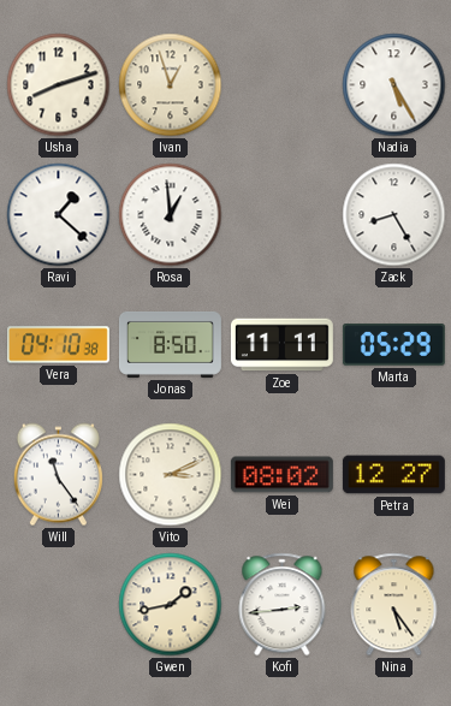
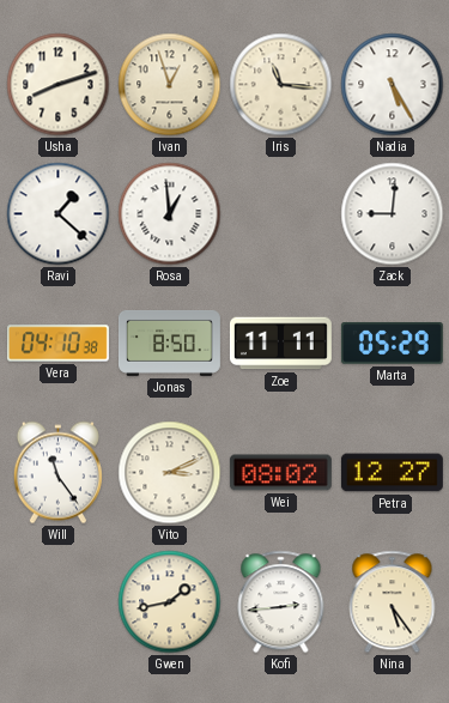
Iris: none -> 11:16
Zack: 8:25 -> 9:01
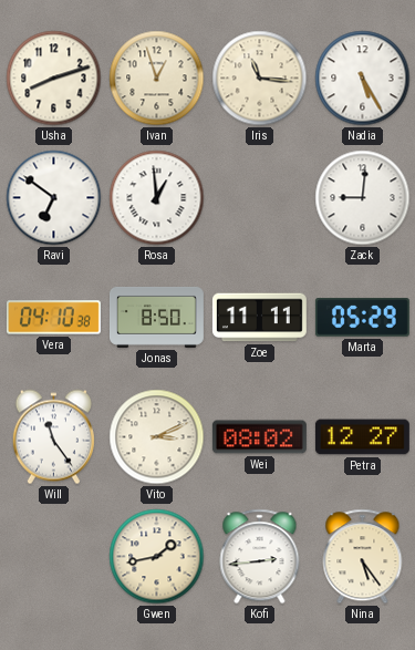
Ravi: 1:22 -> 6:51
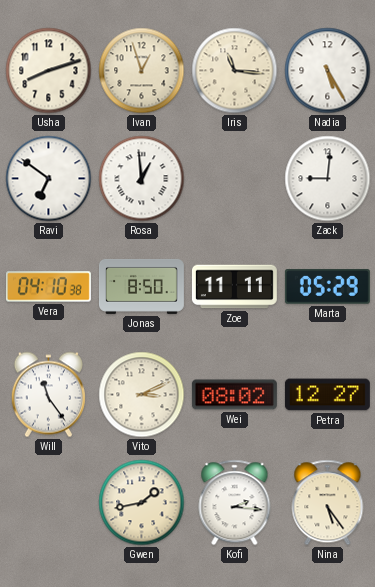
Kofi: 2:44 -> 2:16
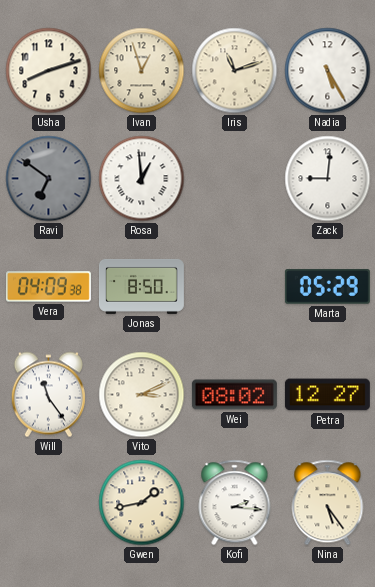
Iris: 11:16 -> 11:12
Ravi dial: white -> grey
Vera: 04:10 -> 04:09
Zoe: 11:11 -> none
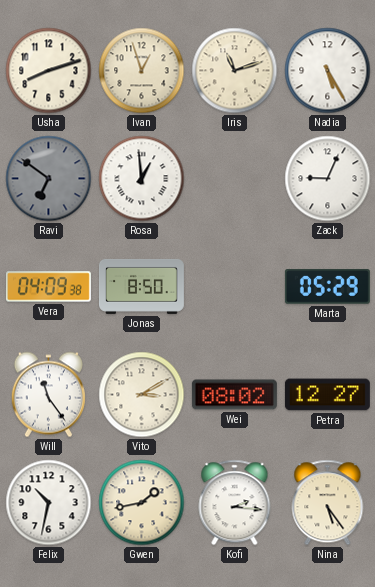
Zack: 9:01 -> 9:04
Vito: 3:11 -> 3:10
Felix: none -> 10:32
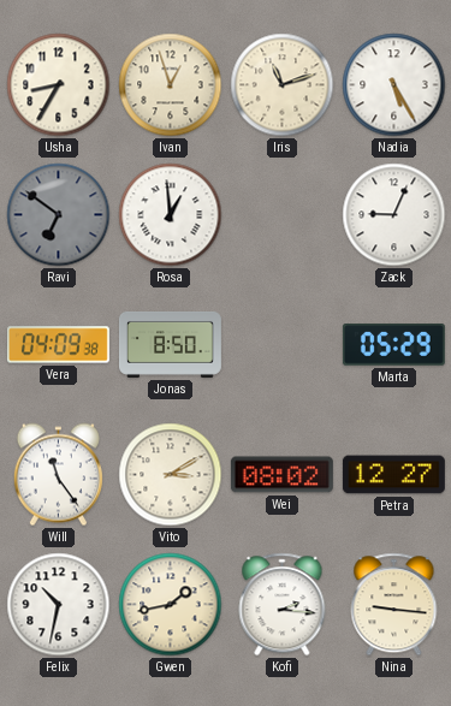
Usha: 8:12 -> 8:35
Nina: 5:24 -> 9:16
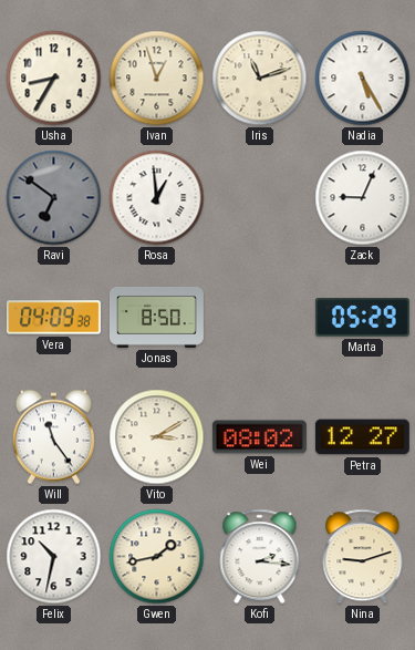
Nina: 9:16 -> 9:12
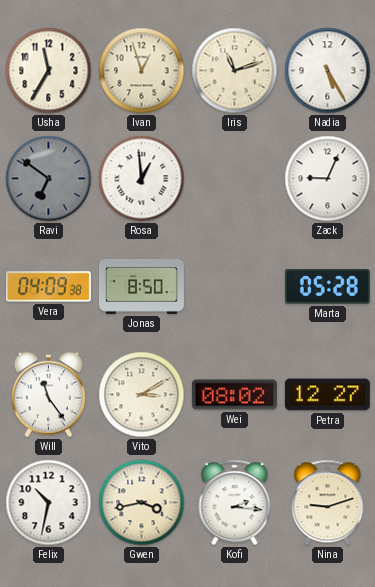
Usha: 8:35 -> 11:35
Marta: 05:29 -> 05:28
Gwen: 1:43 -> 3:43
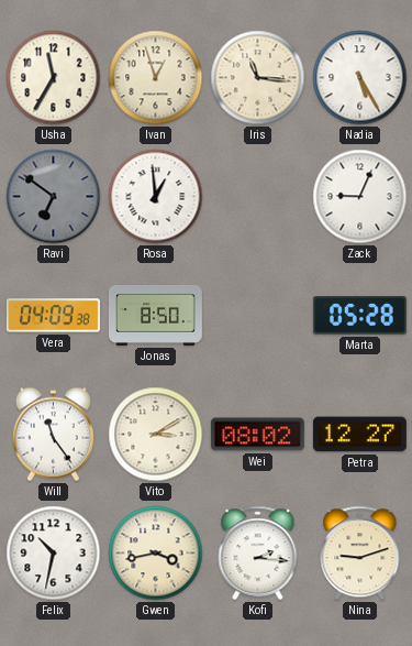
Iris: 11:12 -> 11:16
